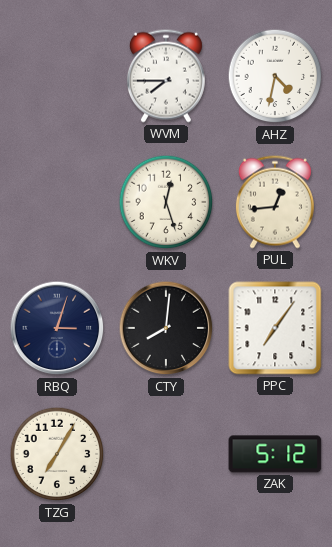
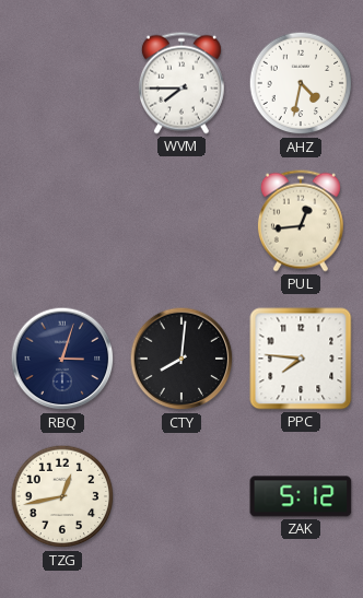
WKV: 12:27 -> none
PPC: 7:06 -> 7:46
TZG: 7:05 -> 12:43
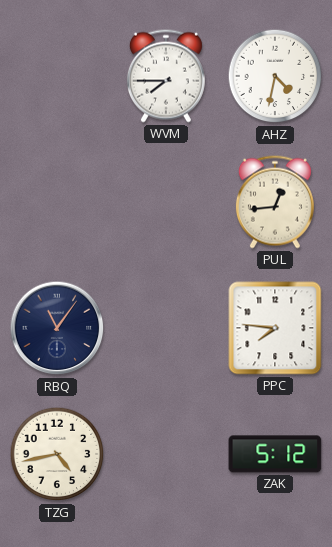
RBQ: 3:03 -> 11:06
CTY: 8:01 -> none
TZG: 12:43 -> 4:43
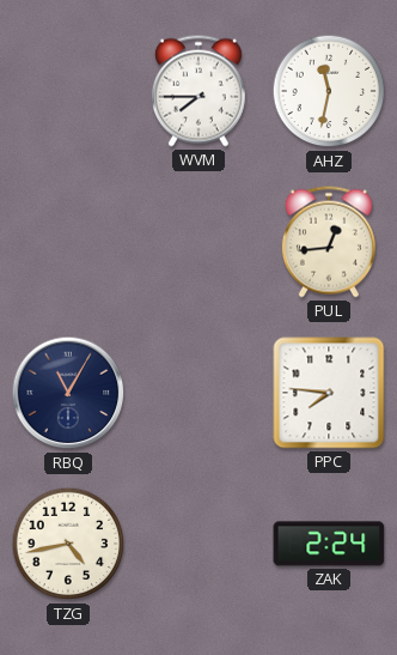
AHZ: 4:32 -> 11:32
RBQ: 11:06 -> 11:05
ZAK: 5:12 -> 2:24
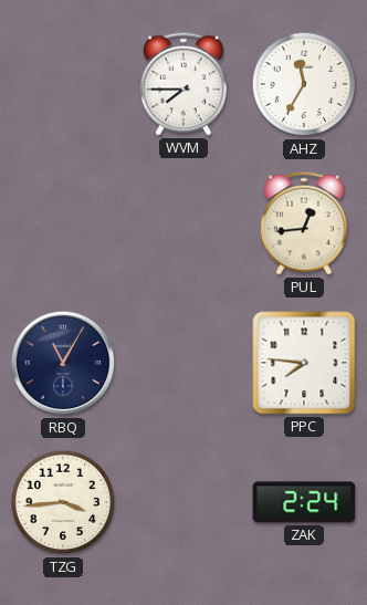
AHZ: 11:32 -> 11:35
TZG: 4:43 -> 3:44
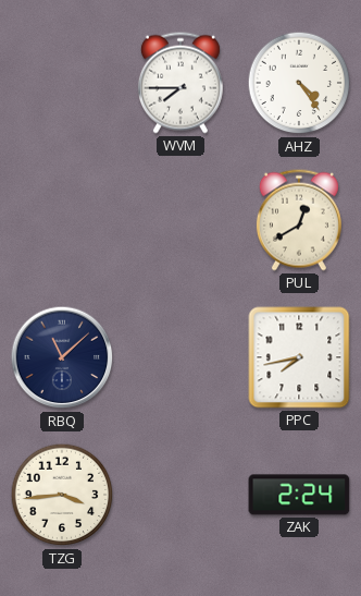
AHZ: 11:35 -> 4:24
PUL: 12:44 -> 12:40
RBQ: 11:05 -> 11:08
PPC: 7:46 -> 7:43
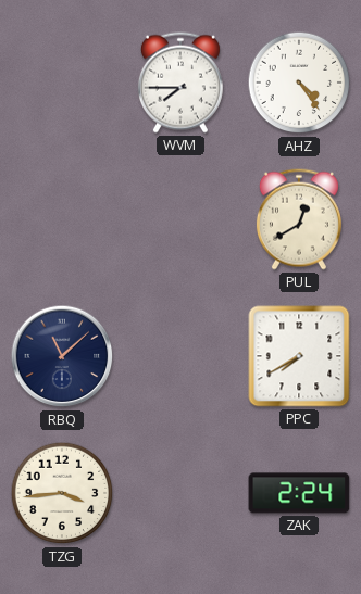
PPC: 7:43 -> 7:40
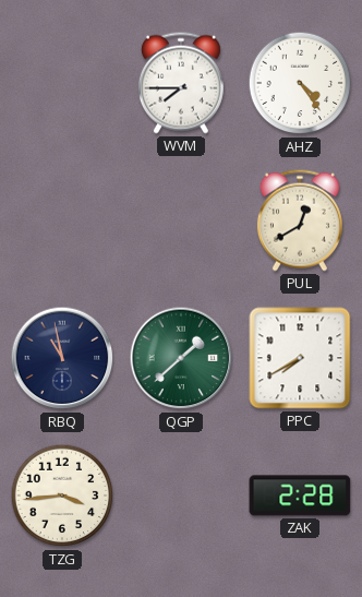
RBQ: 11:08 -> 10:58
QGP: none -> 1:38
ZAK: 2:24 -> 2:28
